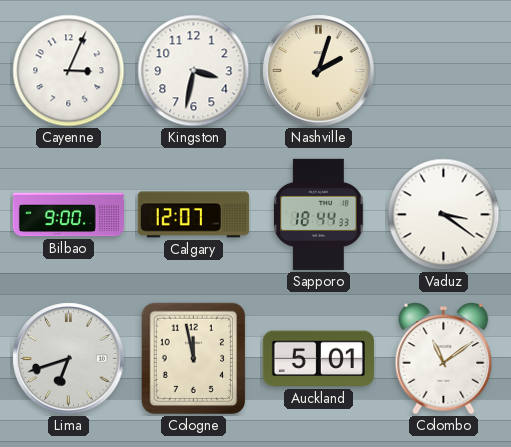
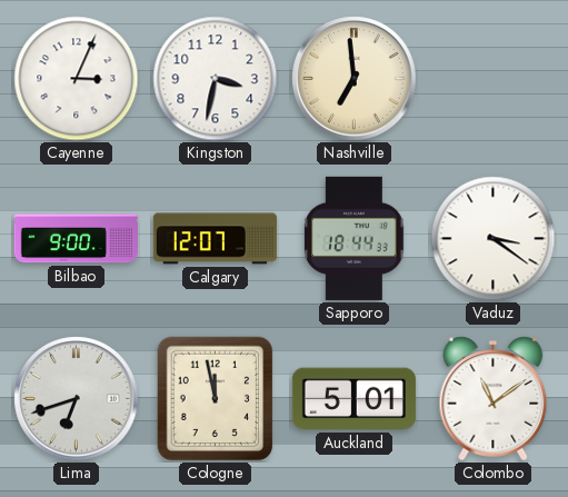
Nashville: 2:03 -> 6:59
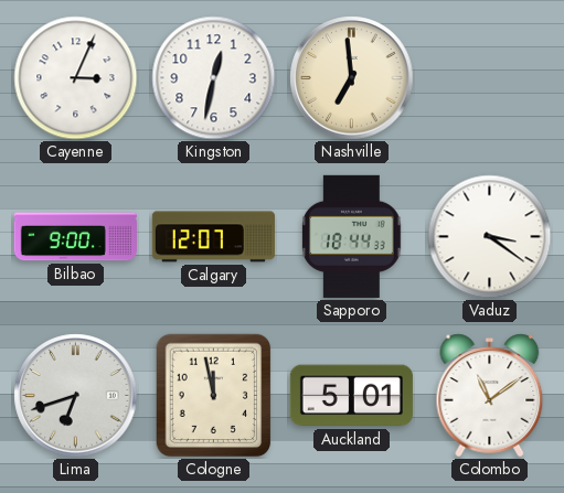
Kingston: 3:32 -> 12:32
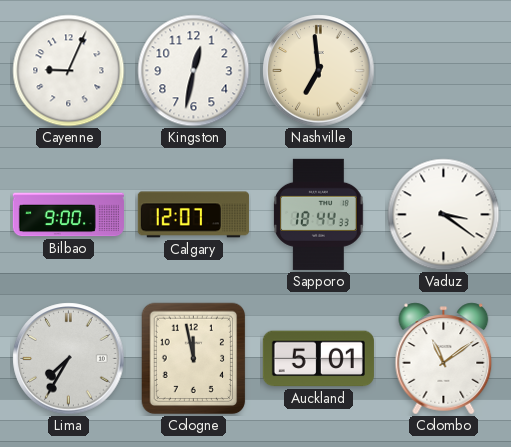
Cayenne: 3:04 -> 9:04
Lima: 6:42 -> 7:35
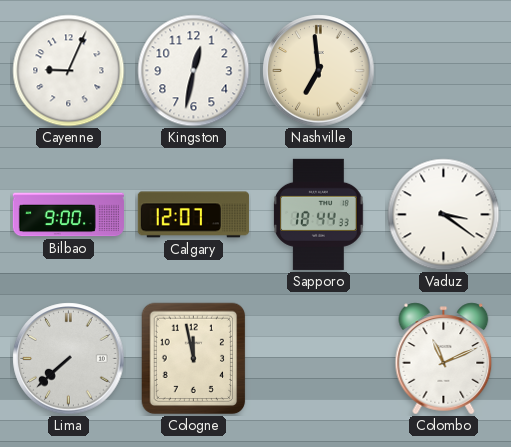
Lima: 7:35 -> 7:38
Auckland: 5:01 -> none
Colombo: 11:09 -> 11:11
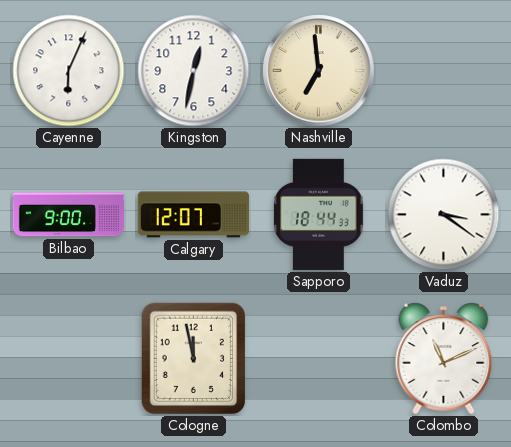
Cayenne: 9:04 -> 6:04
Lima: 7:38 -> none
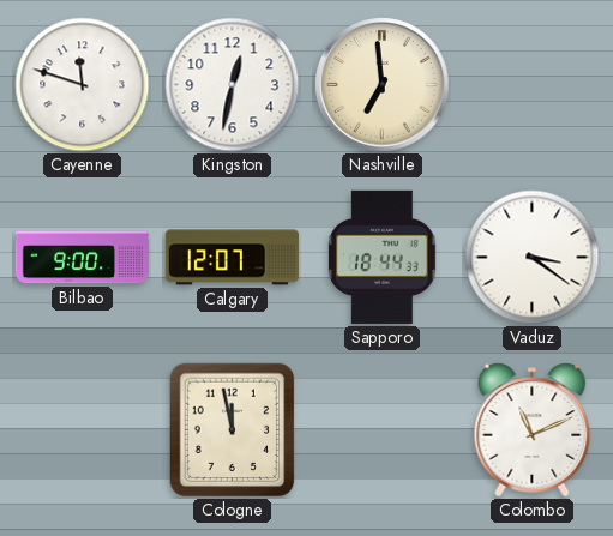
Cayenne: 6:04 -> 11:48
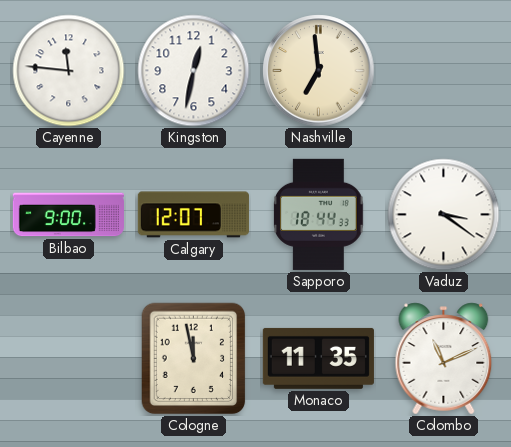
Cayenne: 11:48 -> 11:46
Monaco: none -> 11:35
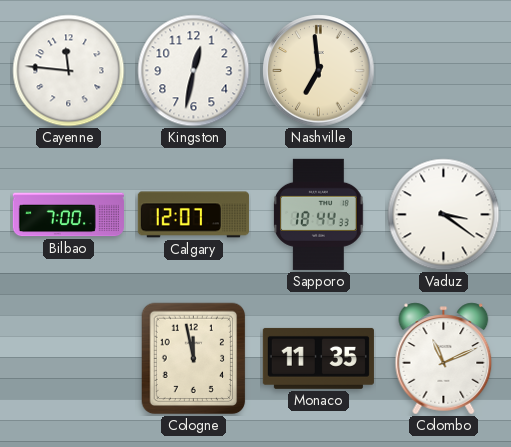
Bilbao: 9:00 -> 7:00
